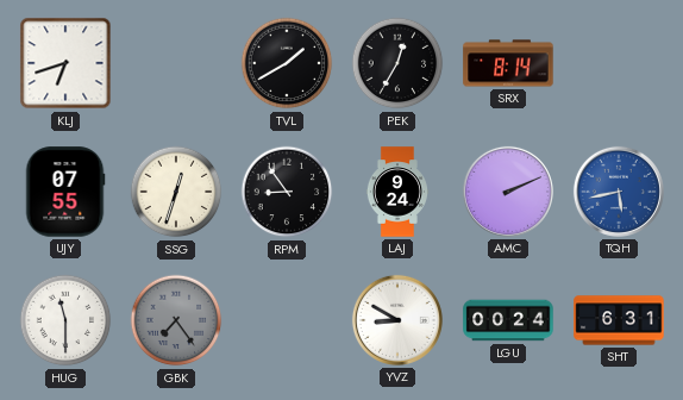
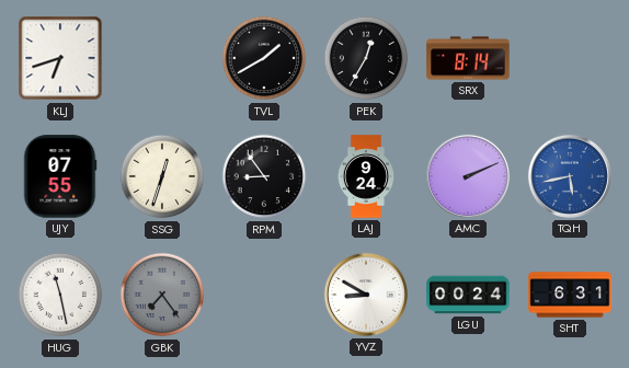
HUG: 11:30 -> 11:28
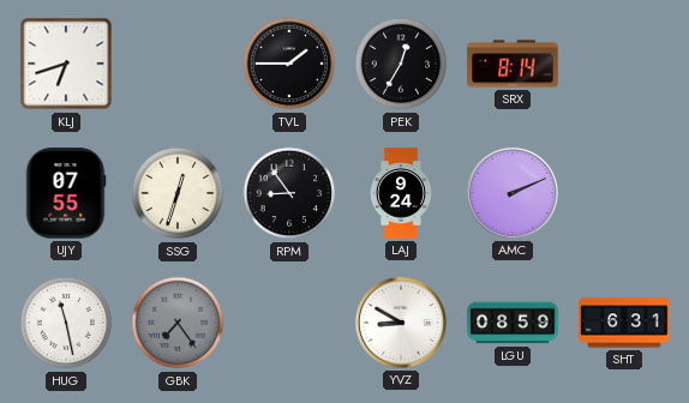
TVL: 1:40 -> 1:45
TQH: 5:43 -> none
LGU: 00:24 -> 08:59
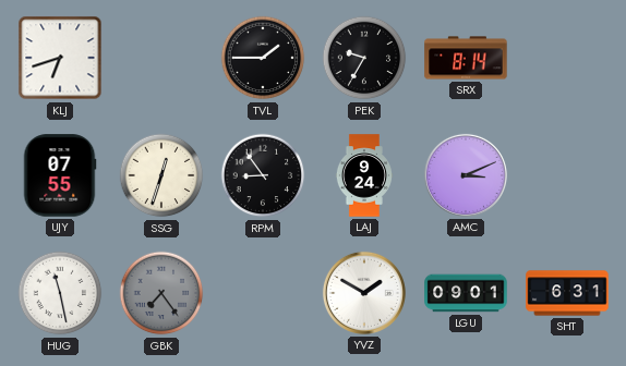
PEK: 12:35 -> 9:35
AMC: 2:11 -> 3:11
YVZ: 8:50 -> 1:50
LGU: 08:59 -> 09:01
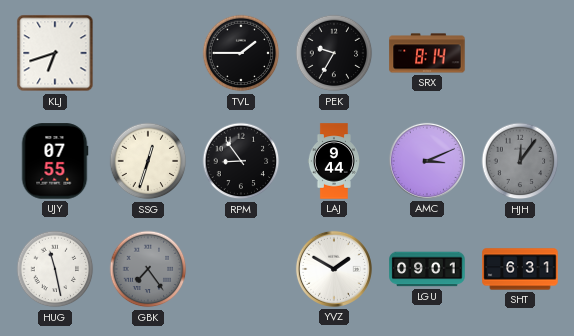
LAJ: 9:24 -> 9:44
HJH: none -> 12:06
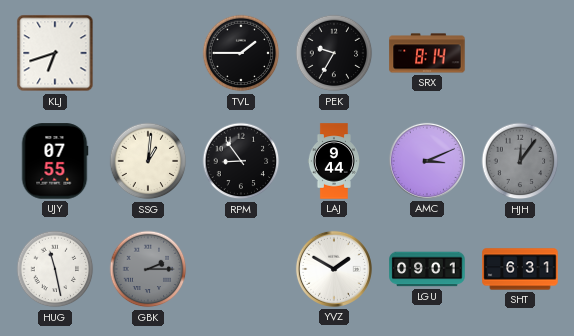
SSG: 12:33 -> 1:01
GBK: 7:24 -> 2:15
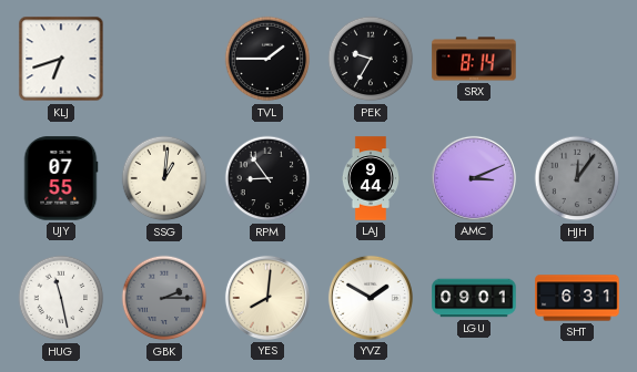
YES: none -> 8:01
